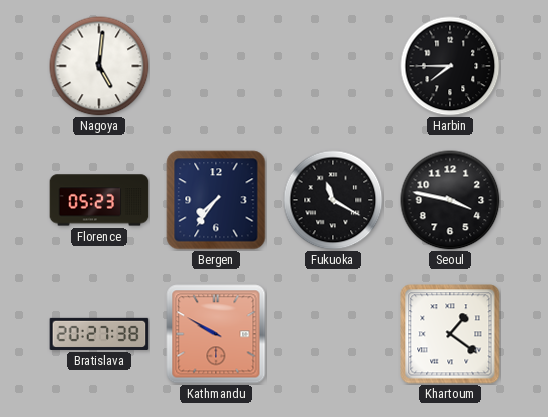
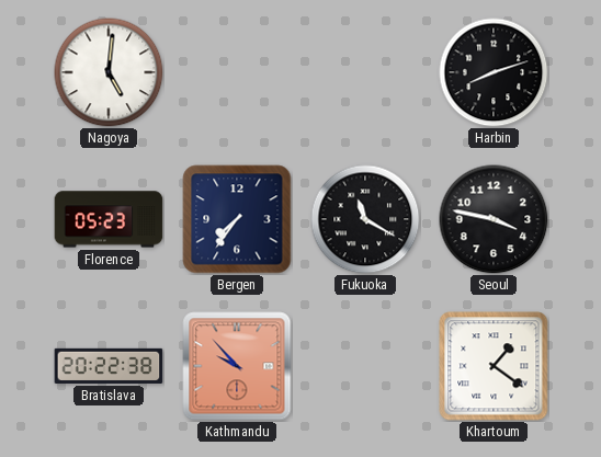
Harbin: 7:45 -> 8:12
Bratislava: 20:27 -> 20:22
Kathmandu: 9:50 -> 9:53
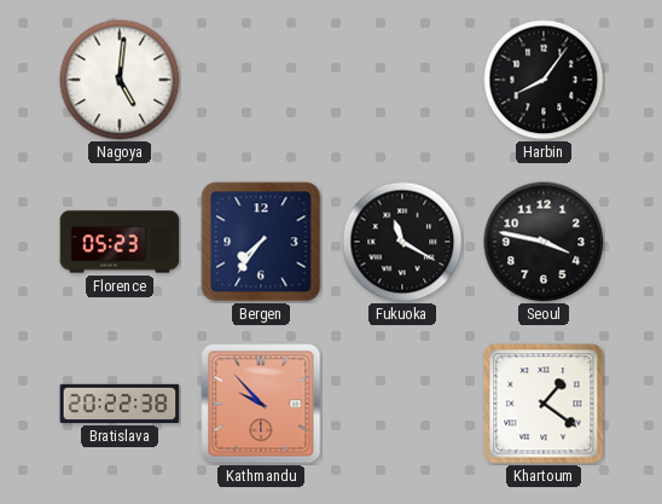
Harbin: 8:12 -> 8:06
